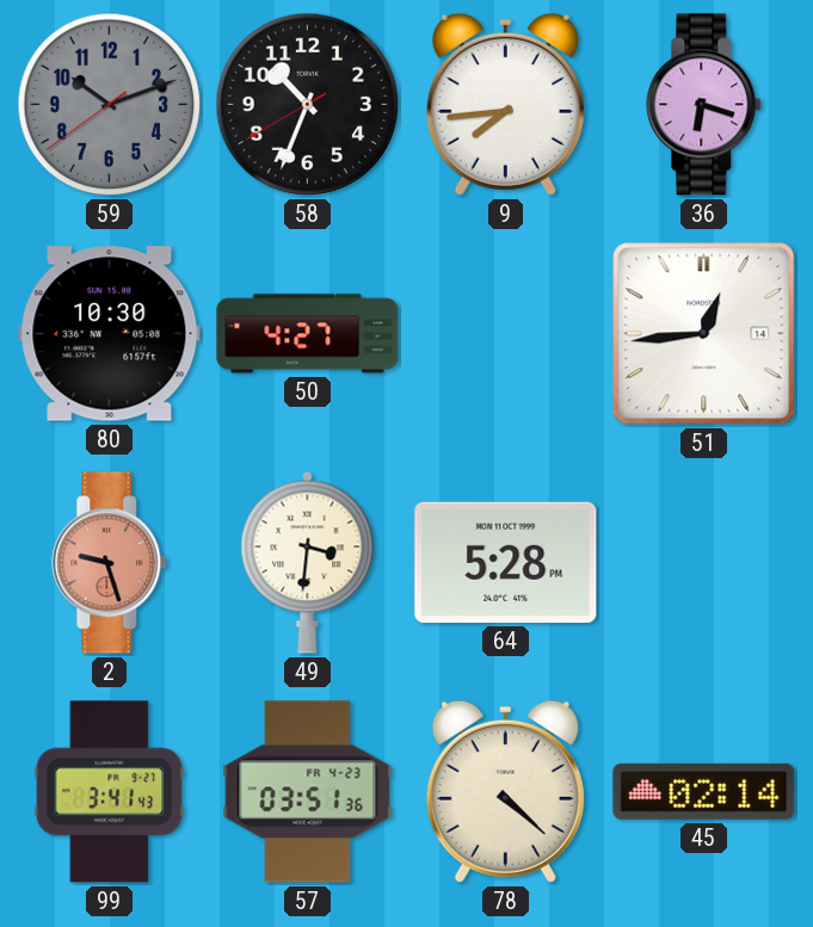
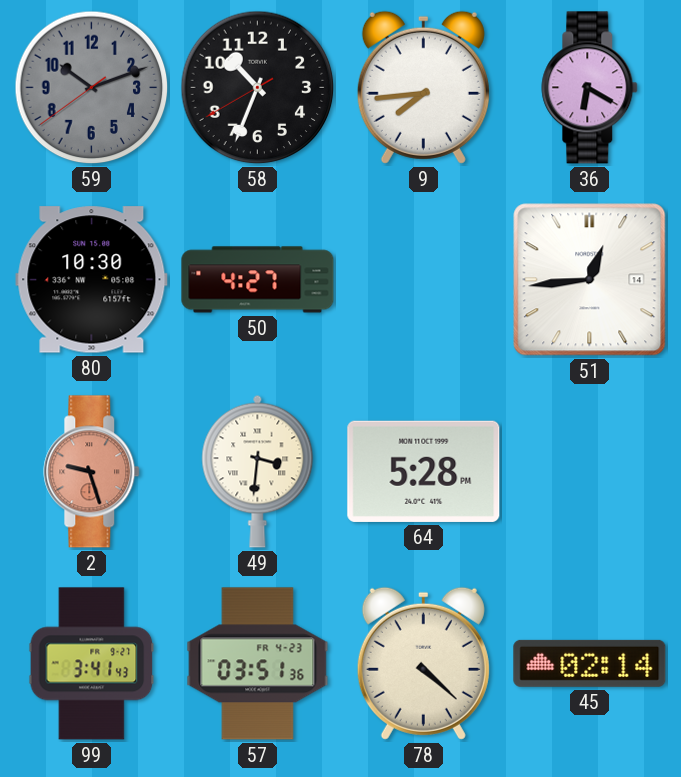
36: 6:18 -> 6:20
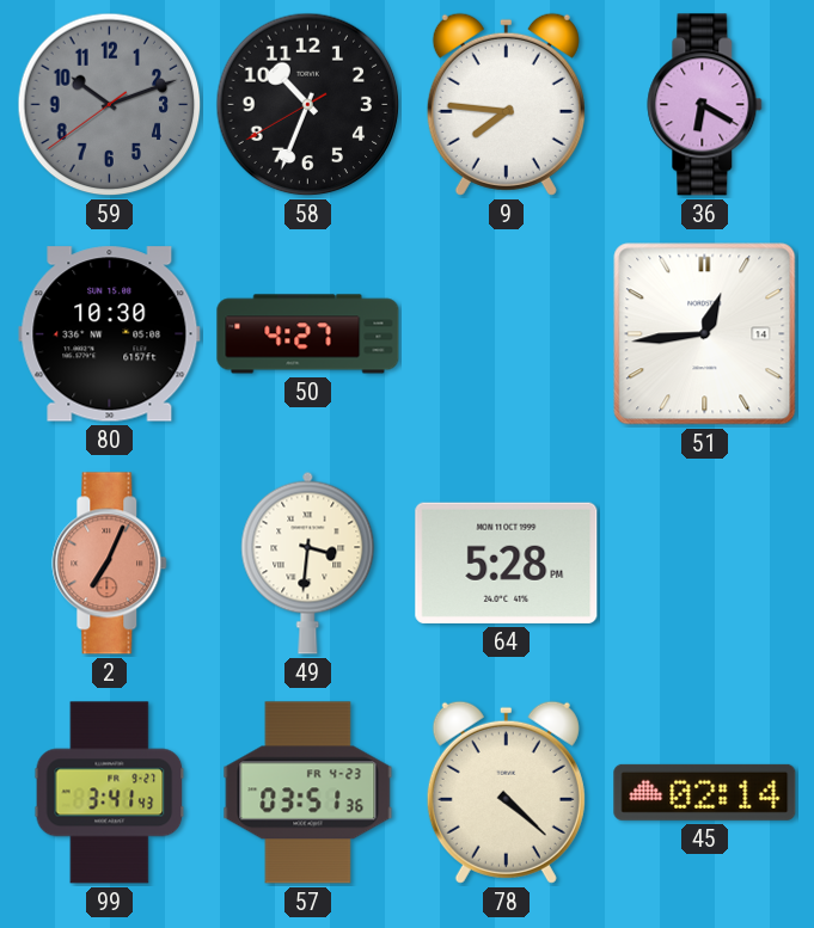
9: 7:44 -> 7:46
2: 9:27 -> 7:04
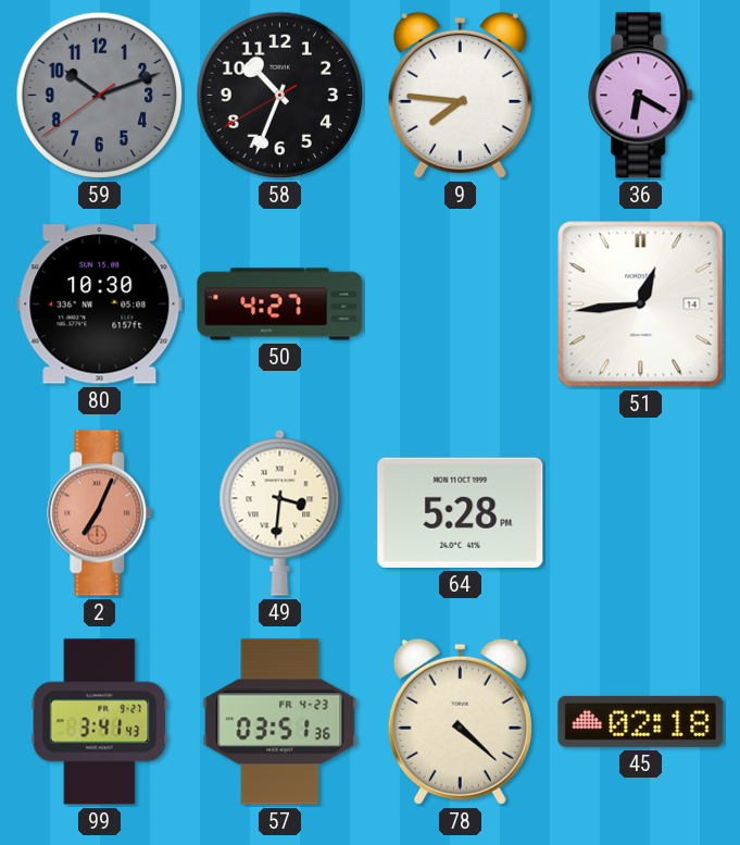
45: 02:14 -> 02:18
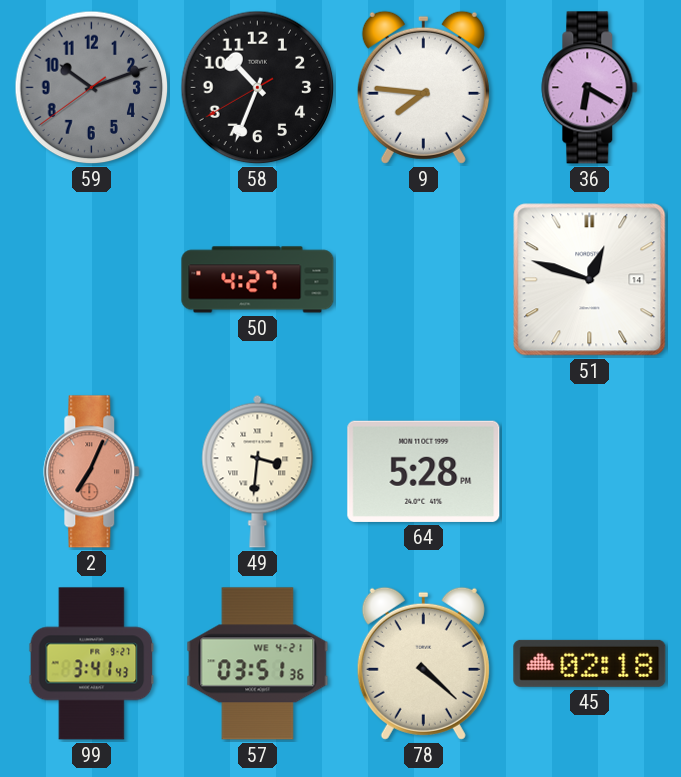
80: 10:30 -> none
51: 12:44 -> 12:48
57 date: FR 4-23 -> WE 4-21
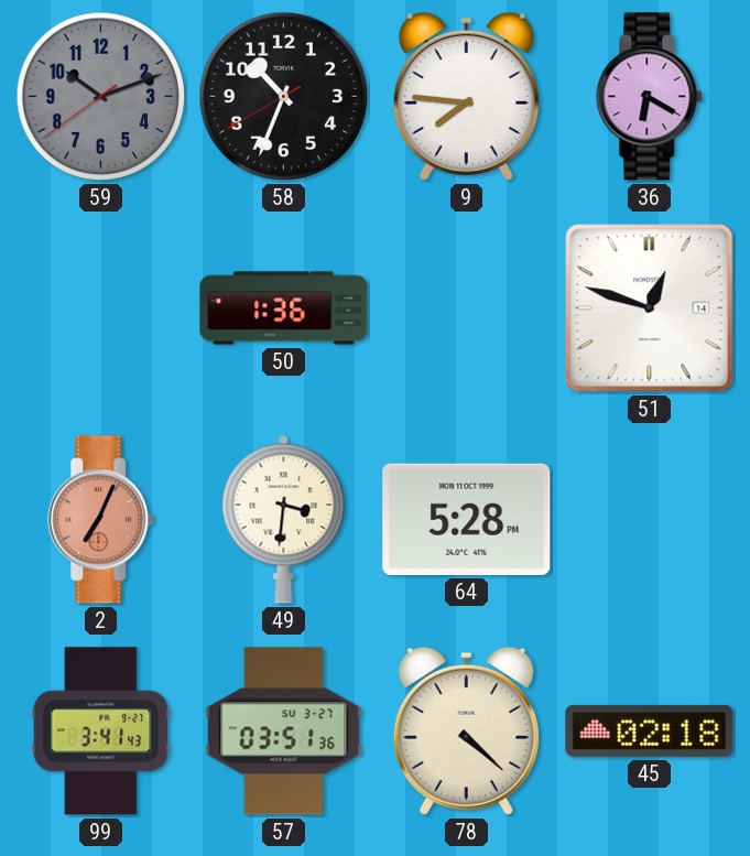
50: 4:27 -> 1:36
57 date: WE 4-21 -> SU 3-27
